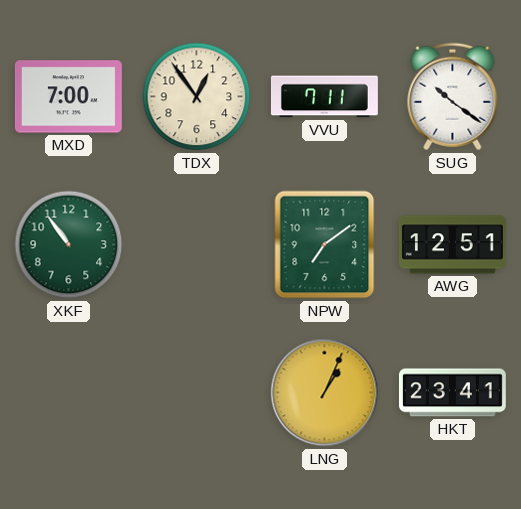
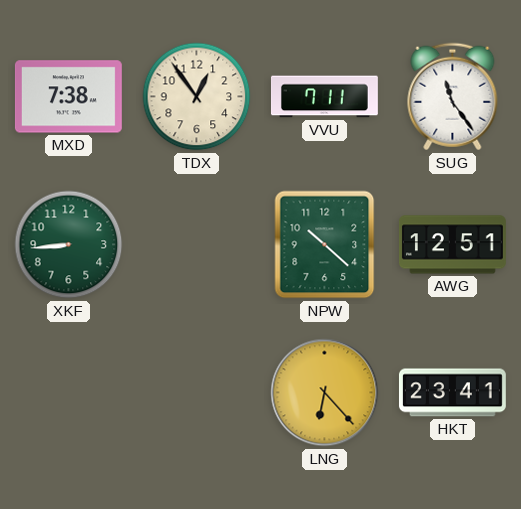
MXD: 7:00 -> 7:38
SUG: 10:21 -> 11:24
XKF: 10:54 -> 8:44
NPW: 7:09 -> 10:22
LNG: 1:04 -> 6:23
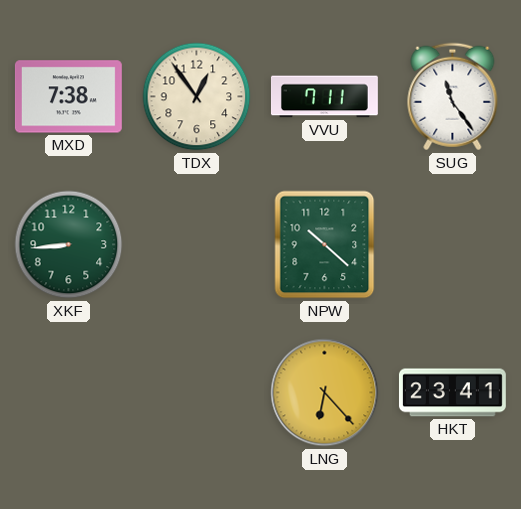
AWG: 12:51 -> none
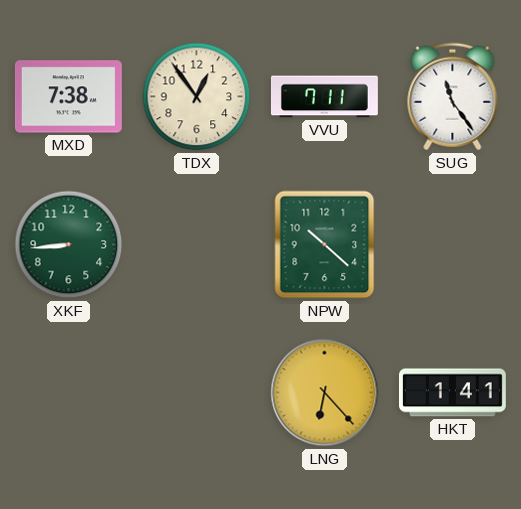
HKT: 23:41 -> 1:41
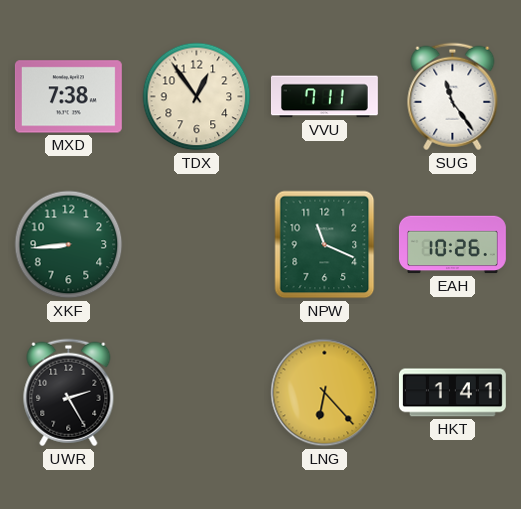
NPW: 10:22 -> 11:19
EAH: none -> 10:26
UWR: none -> 2:25
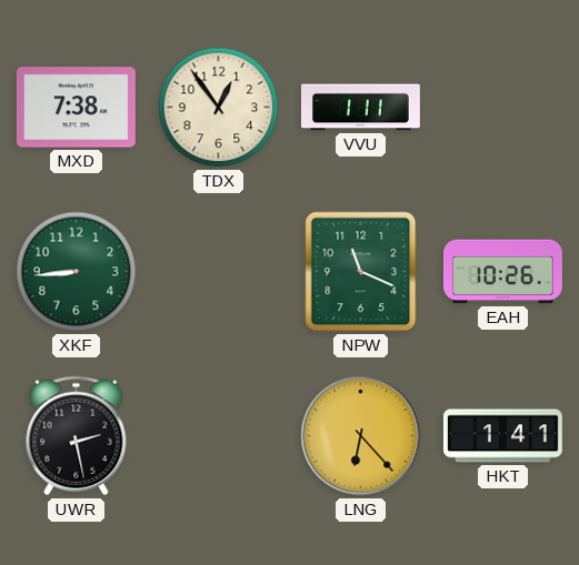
VVU: 7:11 -> 1:11
SUG: 11:24 -> none
UWR: 2:25 -> 2:28
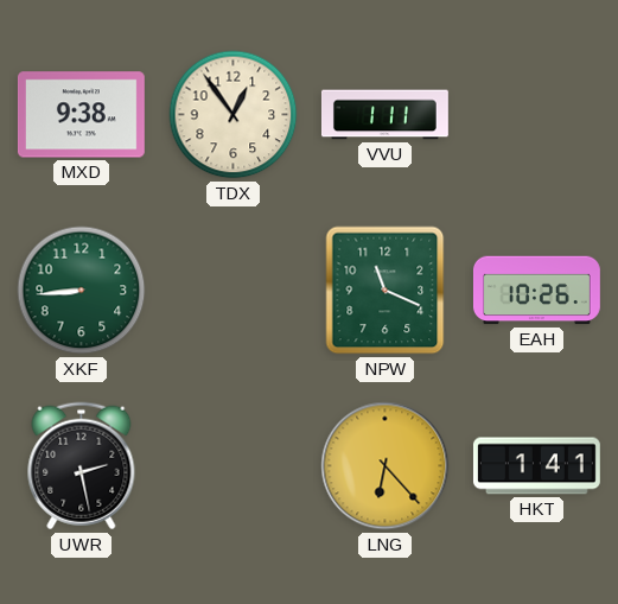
MXD: 7:38 -> 9:38
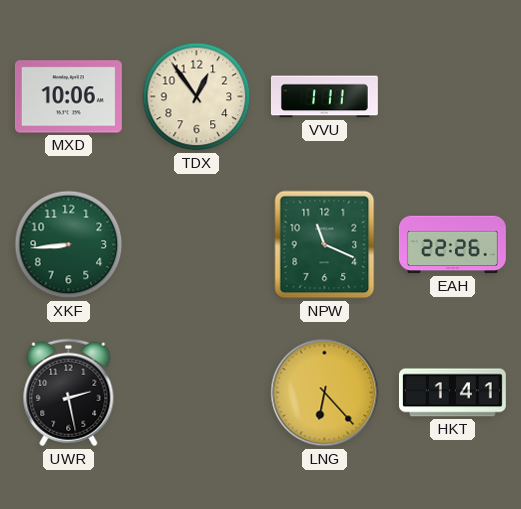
MXD: 9:38 -> 10:06
EAH: 10:26 -> 22:26
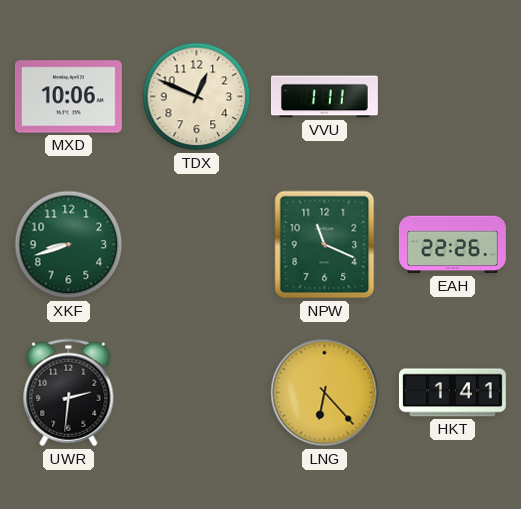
TDX: 12:54 -> 12:49
XKF: 8:44 -> 8:42
UWR: 2:28 -> 2:31
